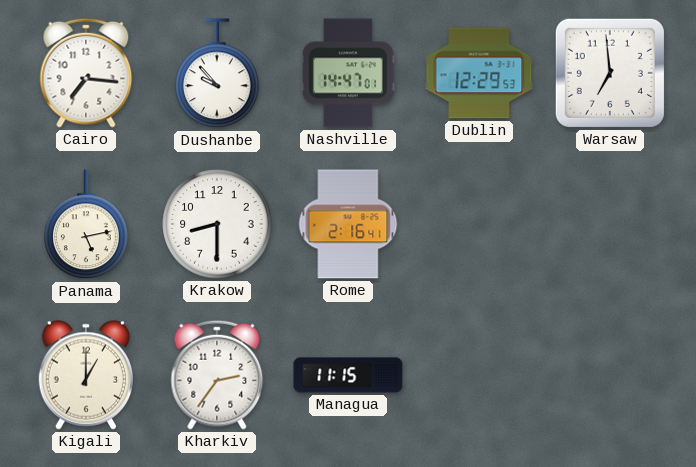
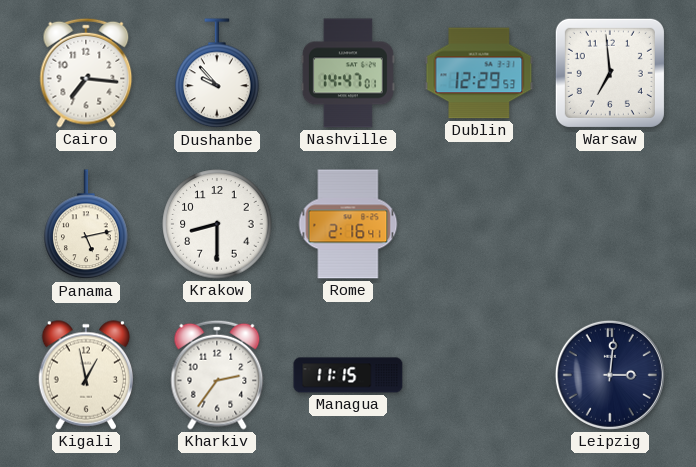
Kigali: 1:00 -> 12:58
Leipzig: none -> 3:01
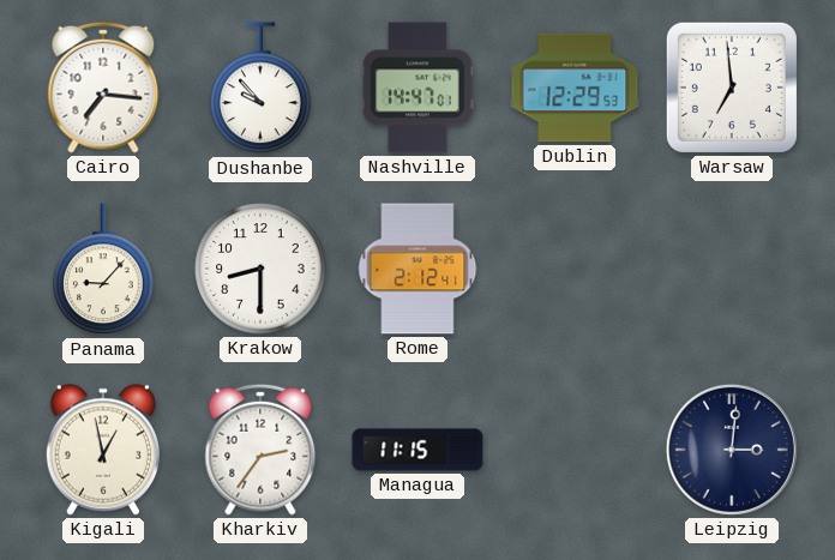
Panama: 5:13 -> 9:07
Rome: 2:16 -> 2:12
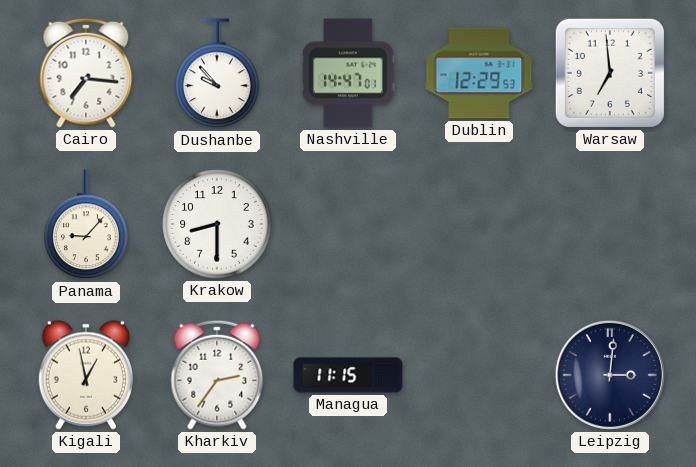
Rome: 2:12 -> none
